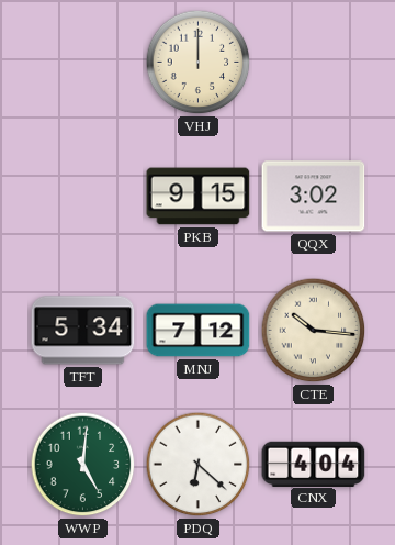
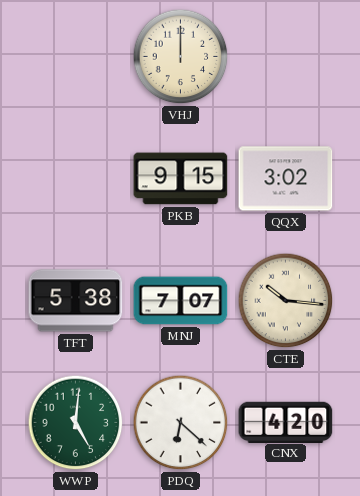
TFT: 5:34 -> 5:38
MNJ: 7:12 -> 7:07
CNX: 4:04 -> 4:20
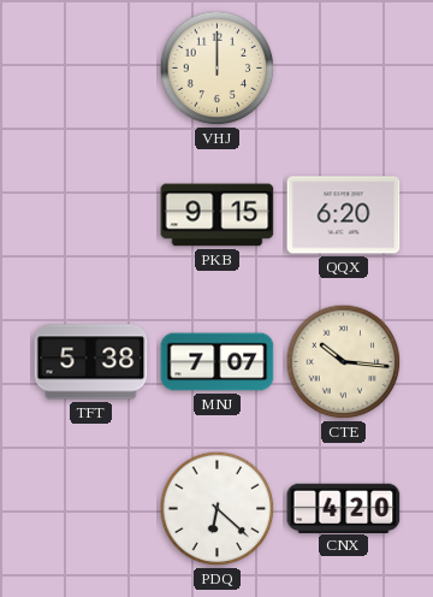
QQX: 3:02 -> 6:20
WWP: 5:01 -> none
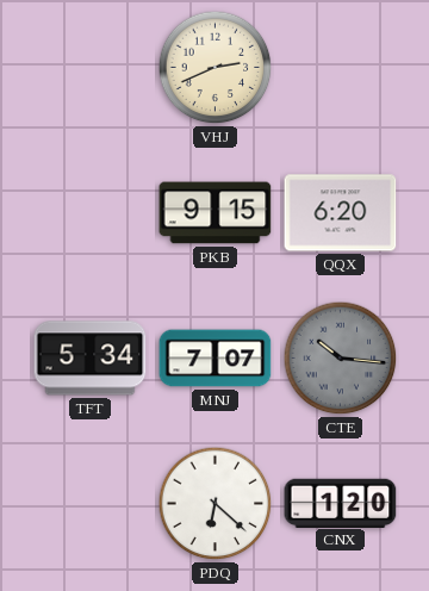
VHJ: 12:00 -> 2:41
TFT: 5:38 -> 5:34
CTE dial: cream -> grey
CNX: 4:20 -> 1:20
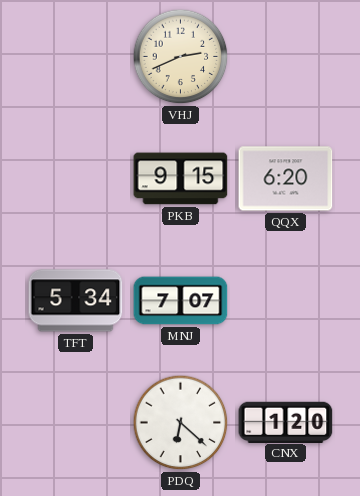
CTE: 10:16 -> none
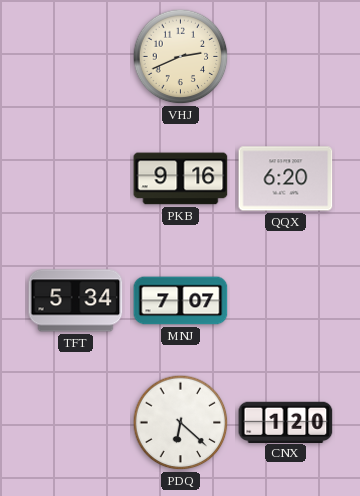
PKB: 9:15 -> 9:16
